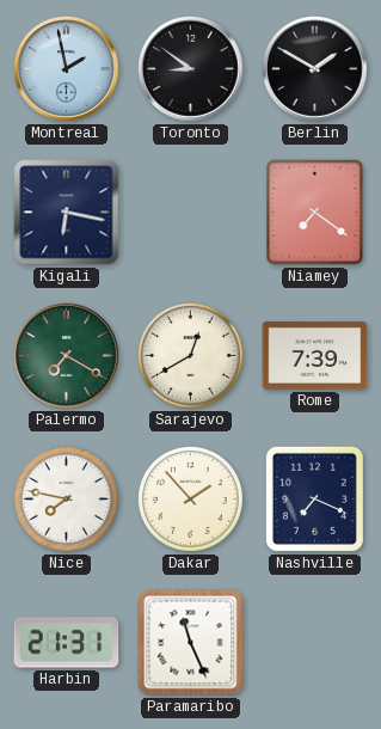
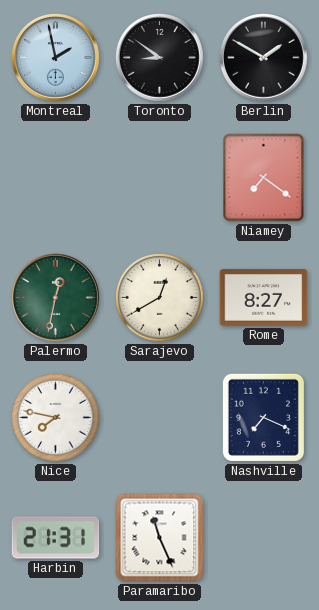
Kigali: 6:17 -> none
Palermo: 7:20 -> 12:32
Rome: 7:39 -> 8:27
Dakar: 1:53 -> none
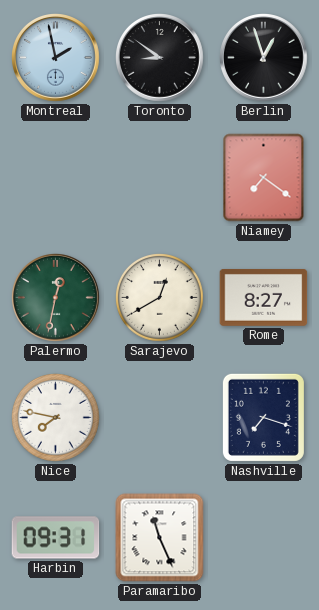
Berlin: 1:50 -> 12:57
Nashville: 7:19 -> 7:18
Harbin: 21:31 -> 09:31
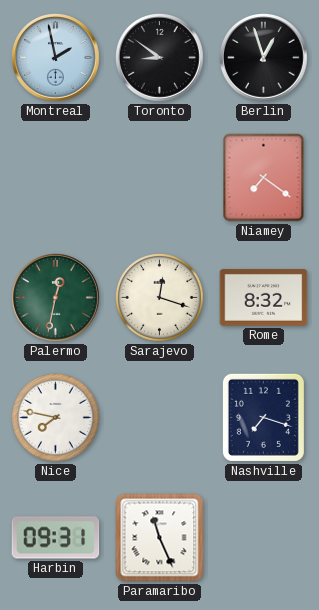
Sarajevo: 12:40 -> 12:18
Rome: 8:27 -> 8:32
